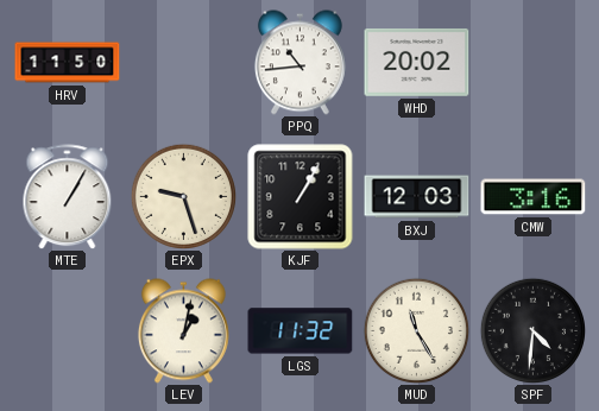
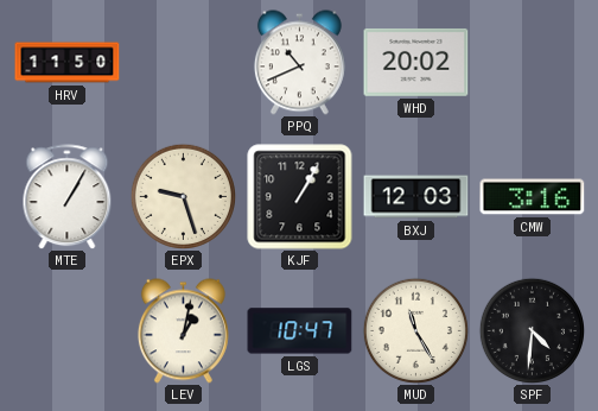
PPQ: 10:44 -> 10:41
LGS: 11:32 -> 10:47
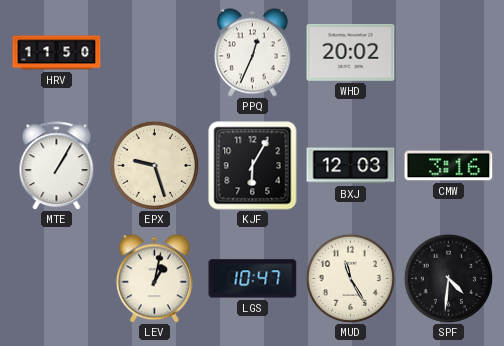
PPQ: 10:41 -> 12:34
KJF: 1:05 -> 6:05
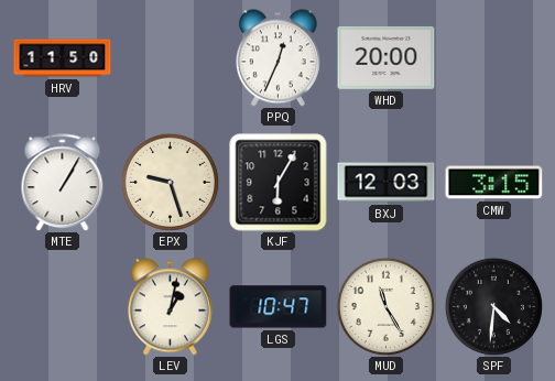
WHD: 20:02 -> 20:00
CMW: 3:16 -> 3:15
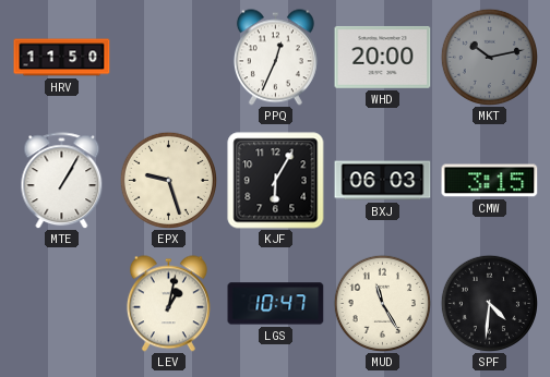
MKT: none -> 10:13
BXJ: 12:03 -> 06:03
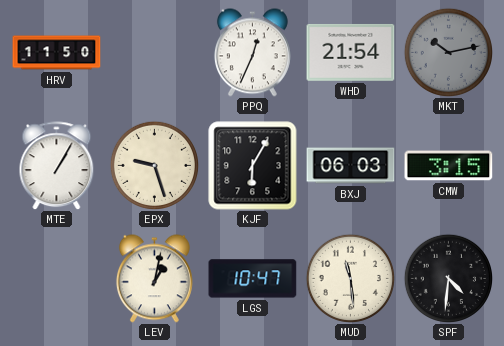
WHD: 20:00 -> 21:54
MUD: 11:25 -> 11:29
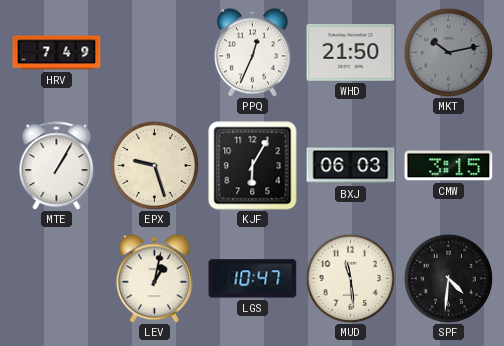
HRV: 11:50 -> 7:49
WHD: 21:54 -> 21:50
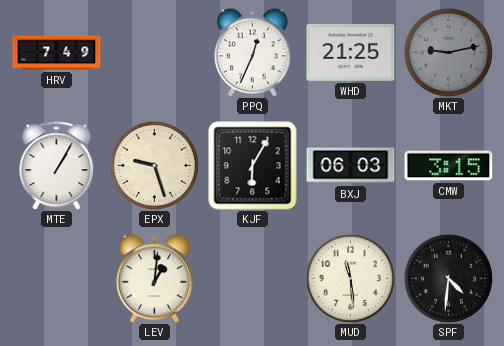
WHD: 21:50 -> 21:25
MKT: 10:13 -> 9:13
LEV: 1:02 -> 1:01
LGS: 10:47 -> none
